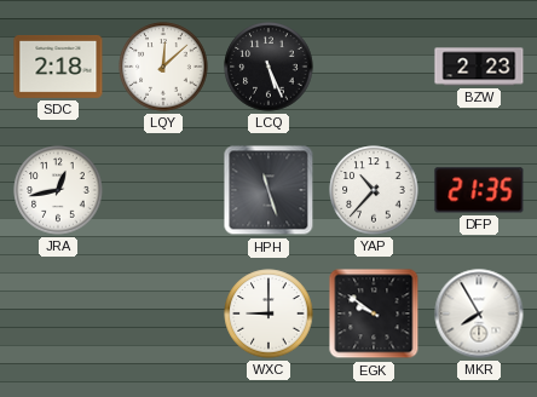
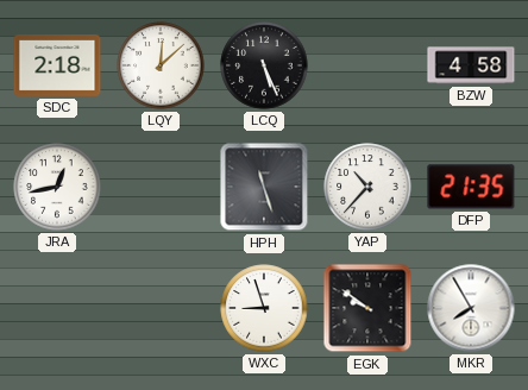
BZW: 2:23 -> 4:58
WXC: 9:00 -> 8:57
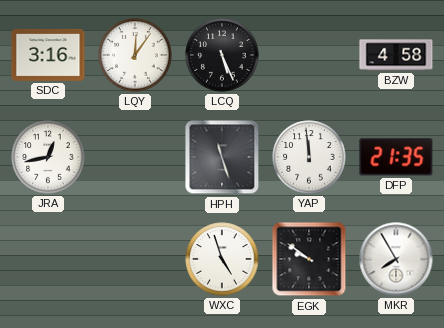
SDC: 2:18 -> 3:16
LQY: 12:08 -> 12:06
YAP: 10:37 -> 11:59
WXC: 8:57 -> 4:57
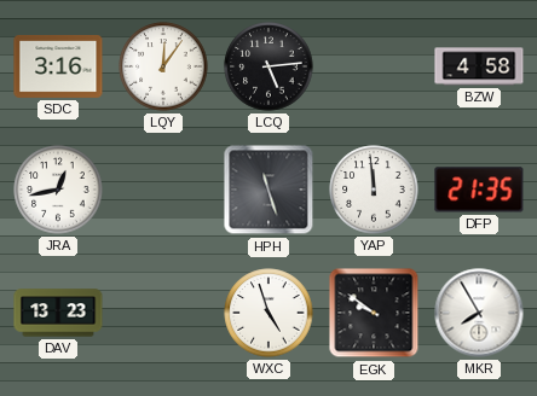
LCQ: 5:26 -> 5:14
DAV: none -> 13:23
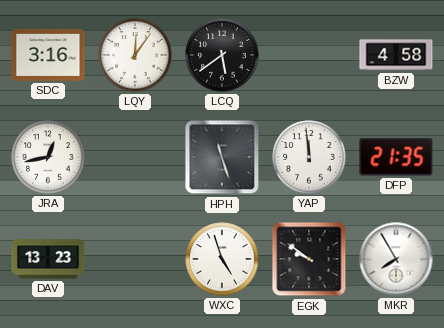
LCQ: 5:14 -> 5:39
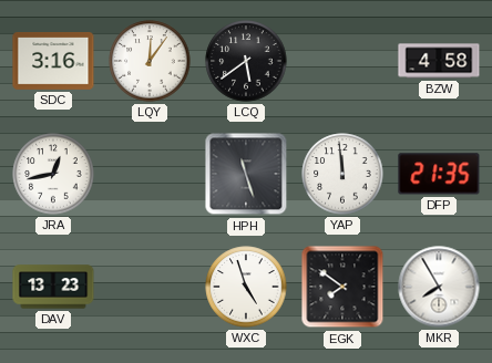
EGK: 9:51 -> 7:51
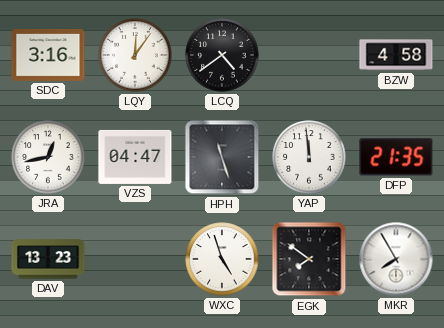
LCQ: 5:39 -> 4:39
VZS: none -> 04:47
